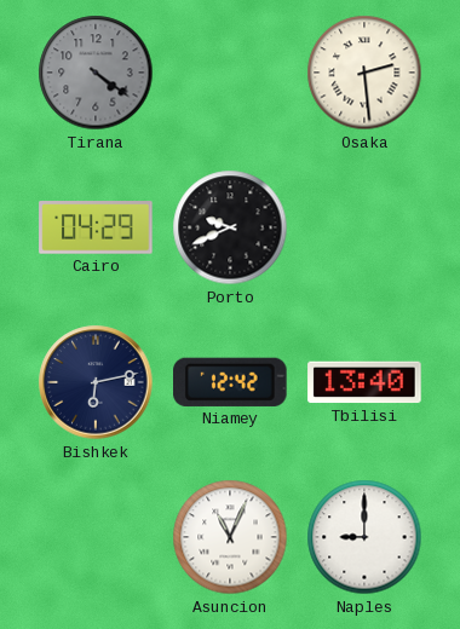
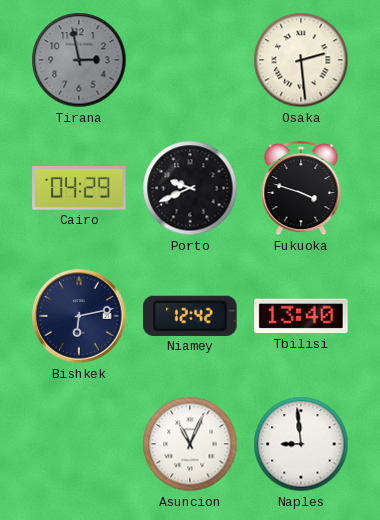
Tirana: 4:21 -> 2:58
Fukuoka: none -> 3:48
Naples: 9:00 -> 8:59
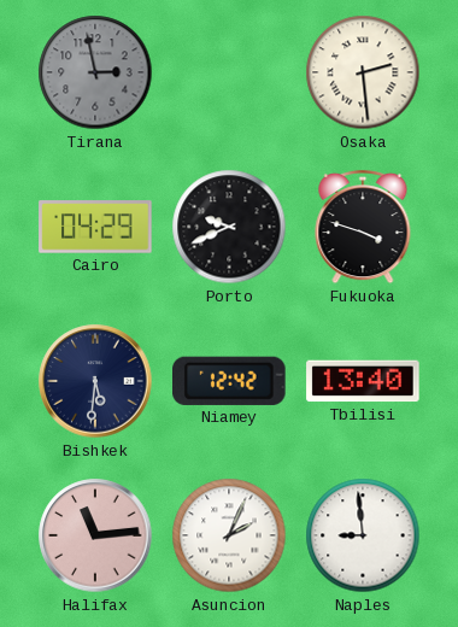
Bishkek: 6:13 -> 5:31
Halifax: none -> 11:14
Asuncion: 11:04 -> 2:04
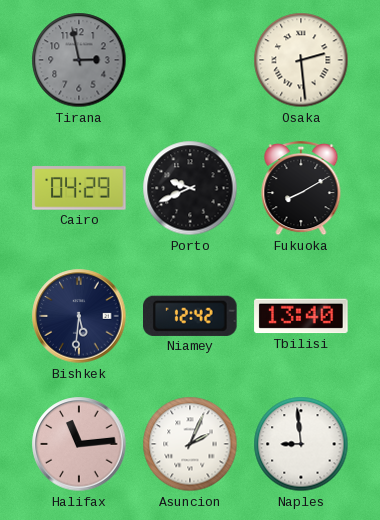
Fukuoka: 3:48 -> 8:10
